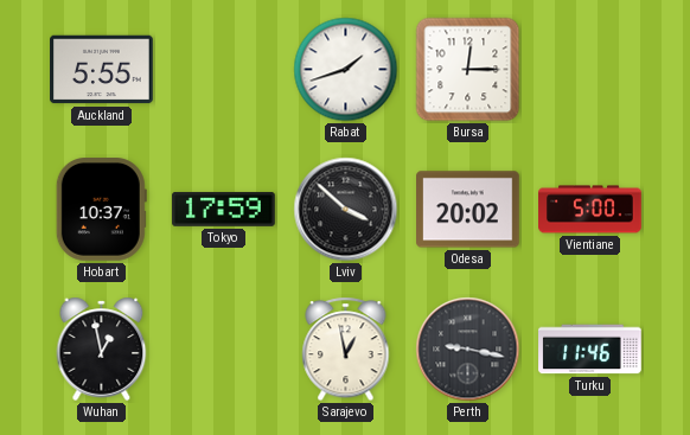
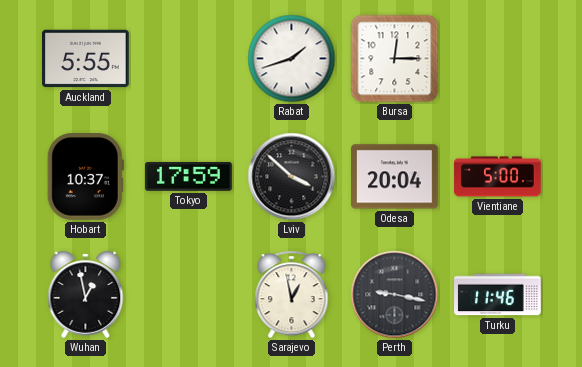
Odesa: 20:02 -> 20:04
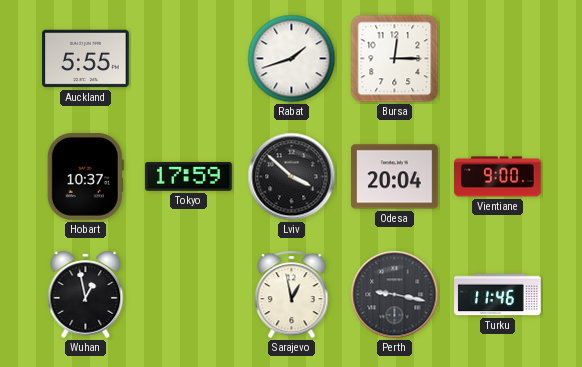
Vientiane: 5:00 -> 9:00
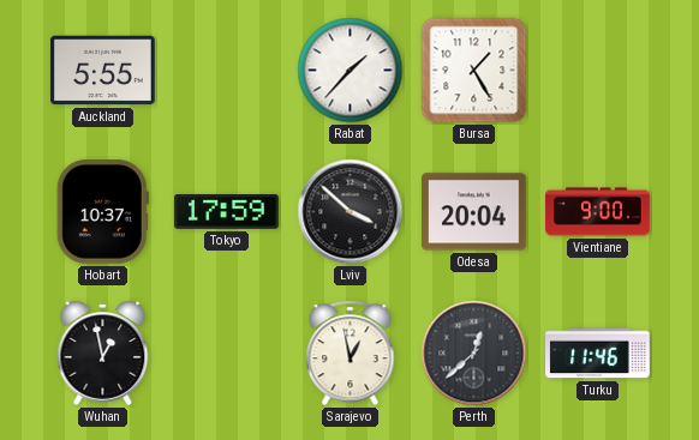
Rabat: 1:42 -> 1:37
Bursa: 12:15 -> 1:25
Perth: 9:17 -> 12:38
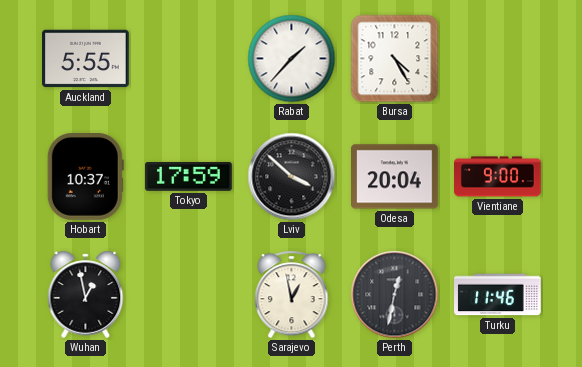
Bursa: 1:25 -> 4:25
Perth: 12:38 -> 12:32
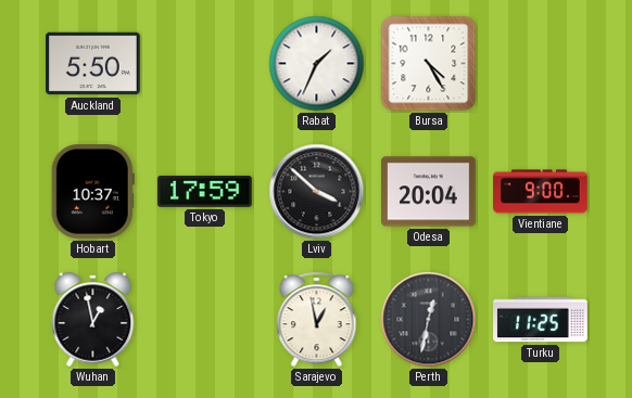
Auckland: 5:55 -> 5:50
Rabat: 1:37 -> 1:34
Turku: 11:46 -> 11:25
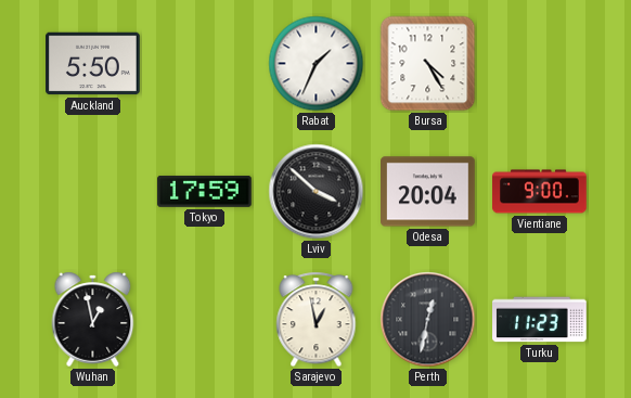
Hobart: 10:37 -> none
Turku: 11:25 -> 11:23
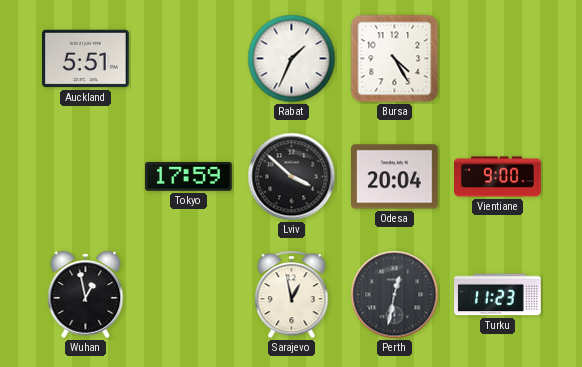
Auckland: 5:50 -> 5:51
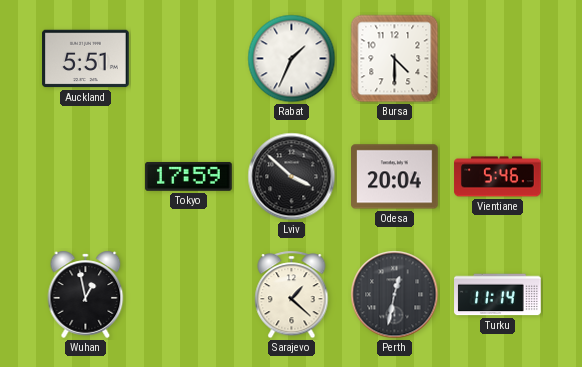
Bursa: 4:25 -> 4:30
Vientiane: 9:00 -> 5:46
Sarajevo: 12:58 -> 1:22
Turku: 11:23 -> 11:14
